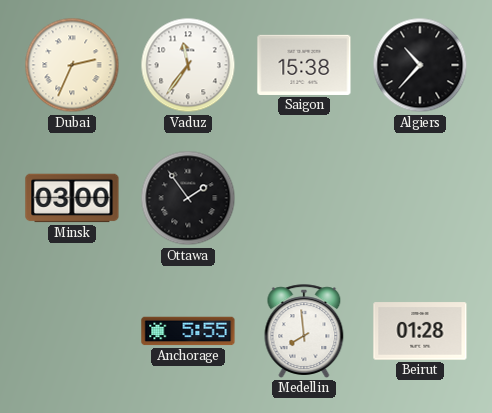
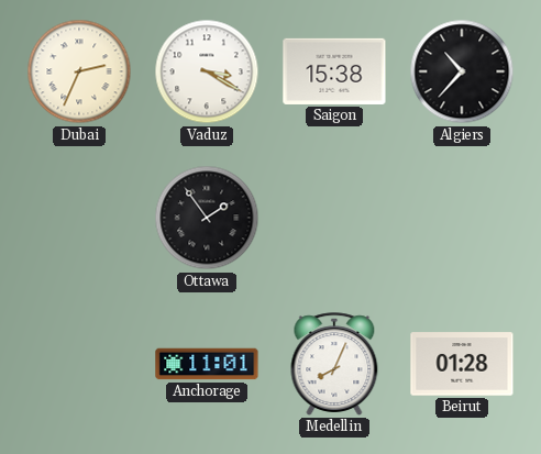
Vaduz: 11:36 -> 3:20
Minsk: 03:00 -> none
Anchorage: 5:55 -> 11:01
Medellin: 7:59 -> 8:04
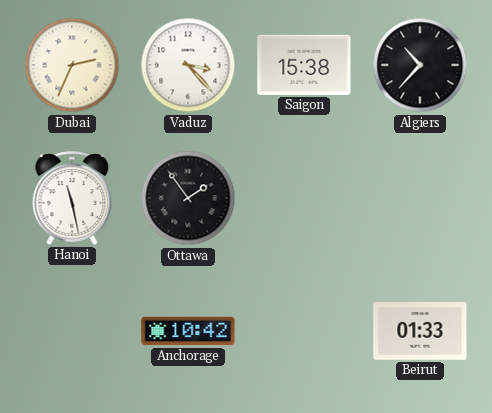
Vaduz: 3:20 -> 3:23
Hanoi: none -> 11:28
Anchorage: 11:01 -> 10:42
Medellin: 8:04 -> none
Beirut: 01:28 -> 01:33
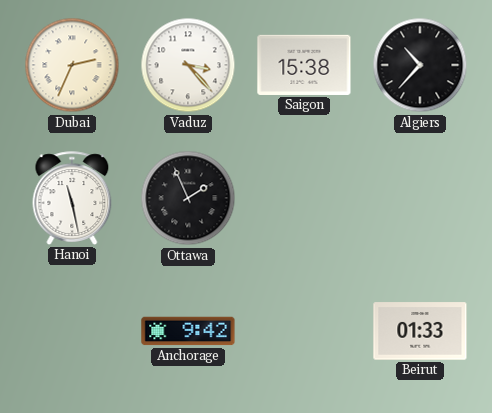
Ottawa: 1:54 -> 1:56
Anchorage: 10:42 -> 9:42
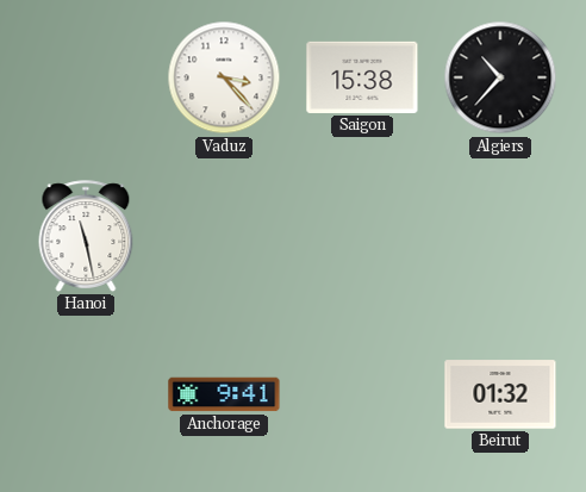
Dubai: 2:34 -> none
Ottawa: 1:56 -> none
Anchorage: 9:42 -> 9:41
Beirut: 01:33 -> 01:32
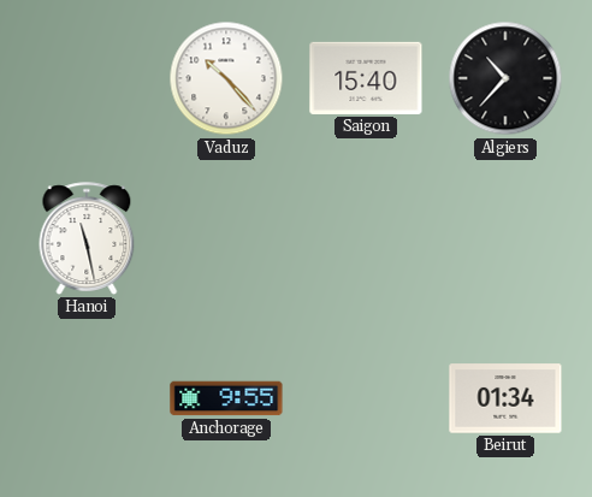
Vaduz: 3:23 -> 10:23
Saigon: 15:38 -> 15:40
Anchorage: 9:41 -> 9:55
Beirut: 01:32 -> 01:34
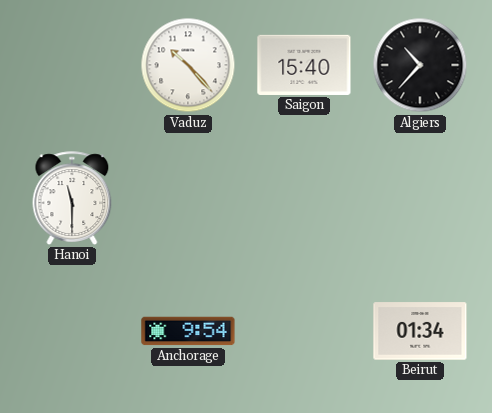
Hanoi: 11:28 -> 11:30
Anchorage: 9:55 -> 9:54
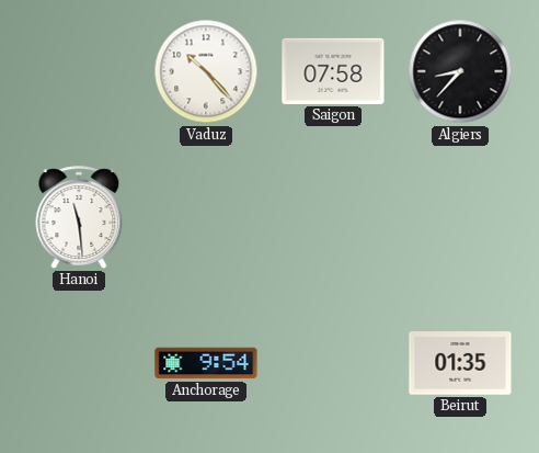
Saigon: 15:40 -> 07:58
Algiers: 10:37 -> 8:37
Hanoi: 11:30 -> 11:29
Beirut: 01:34 -> 01:35
